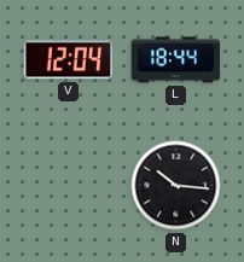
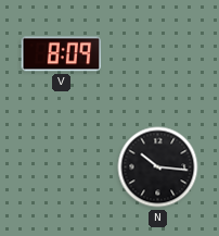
V: 12:04 -> 8:09
L: 18:44 -> none
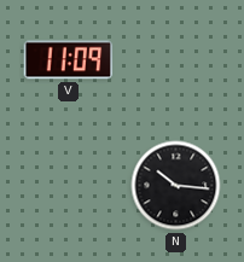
V: 8:09 -> 11:09
